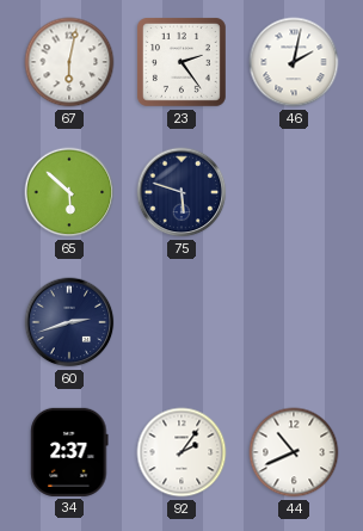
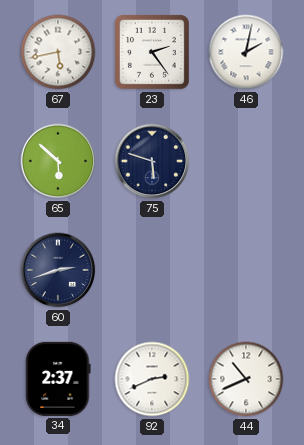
67: 6:02 -> 5:43
92: 2:06 -> 2:41
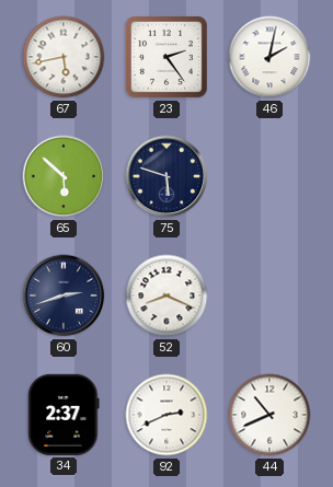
52: none -> 8:19
